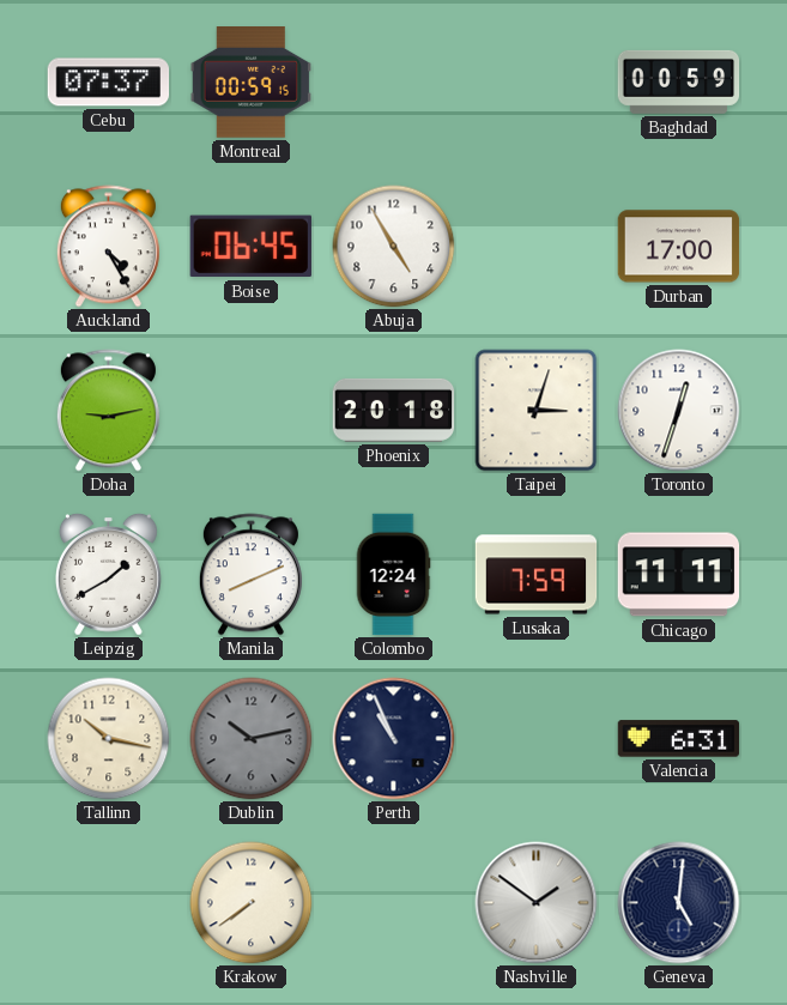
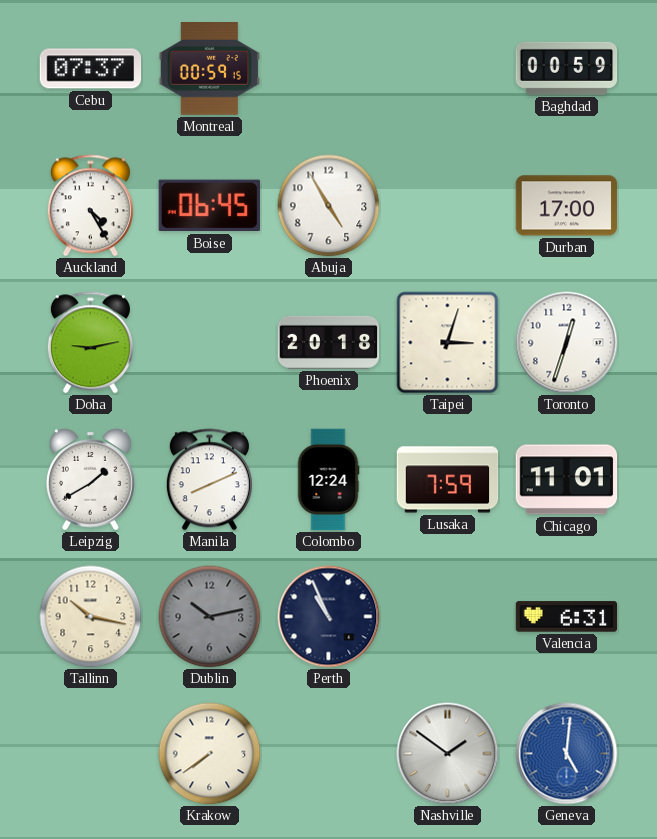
Chicago: 11:11 -> 11:01
Geneva dial: navy -> blue
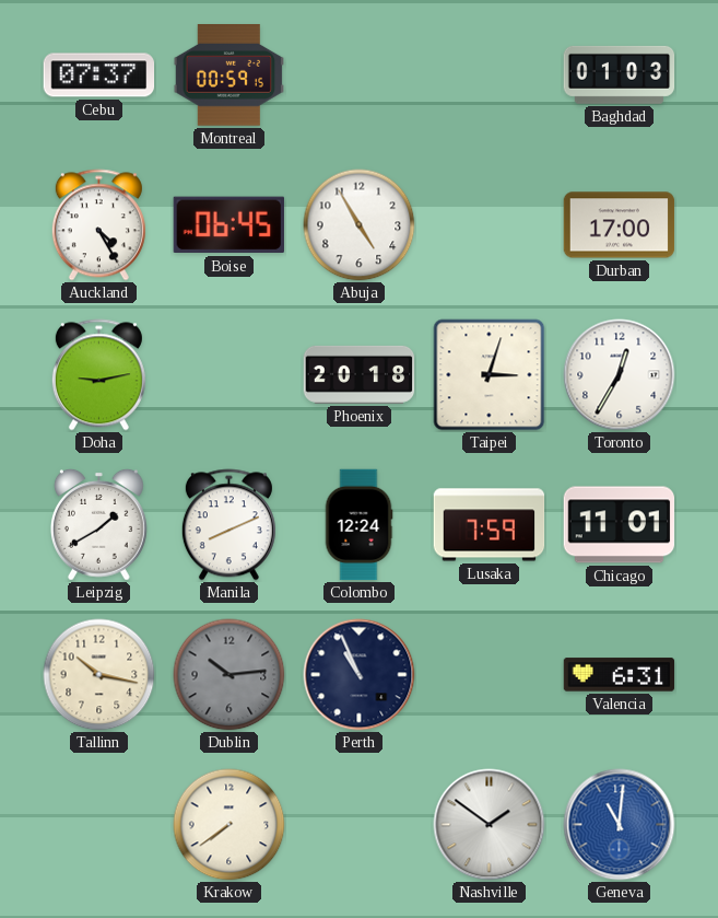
Baghdad: 00:59 -> 01:03
Toronto: 12:33 -> 12:35
Dublin: 10:13 -> 10:14
Geneva: 5:01 -> 11:01
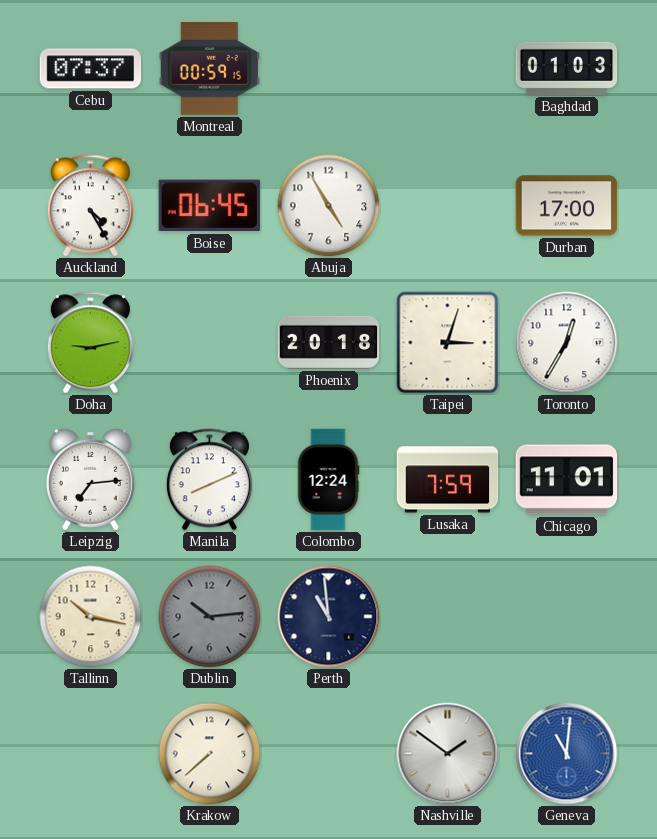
Leipzig: 1:40 -> 7:14
Perth: 10:56 -> 10:59
Valencia: 6:31 -> none
Krakow: 7:39 -> 7:38
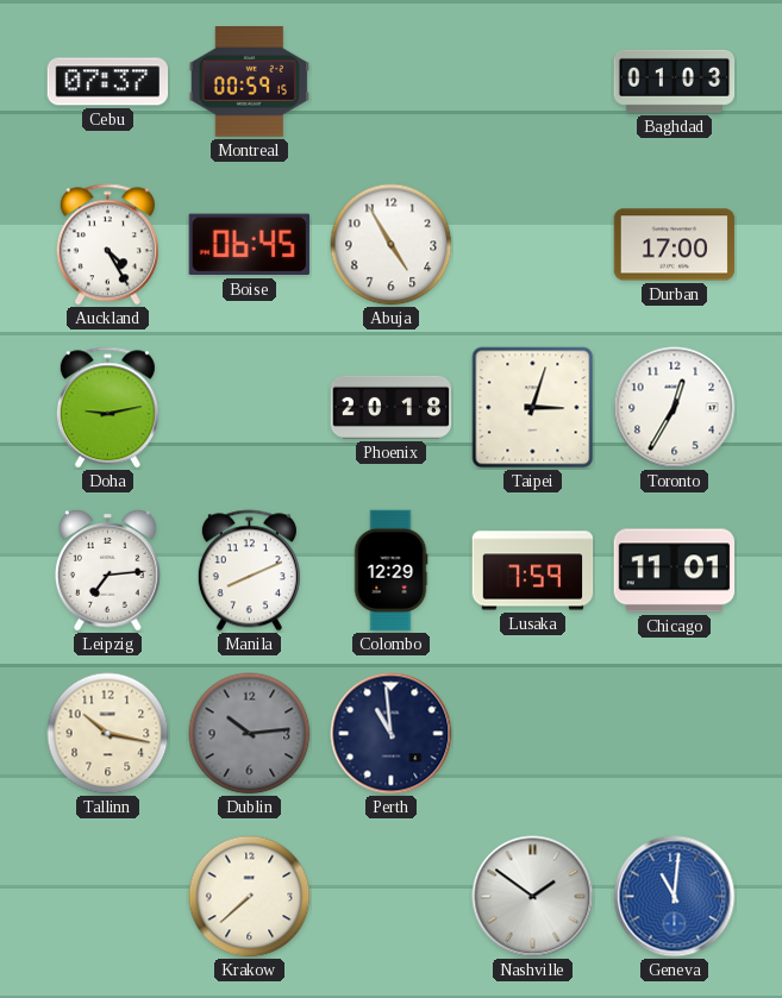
Colombo: 12:24 -> 12:29
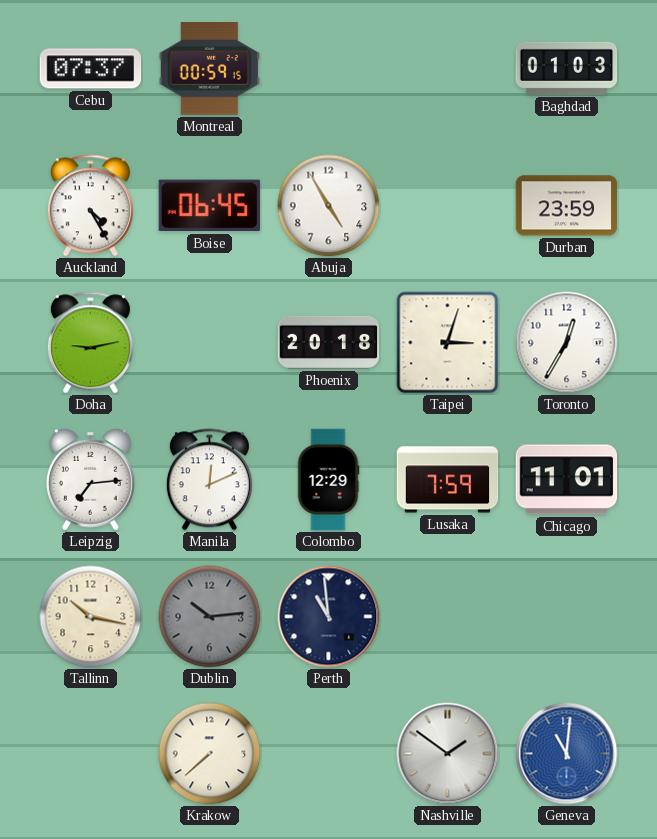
Durban: 17:00 -> 23:59
Manila: 8:11 -> 12:11
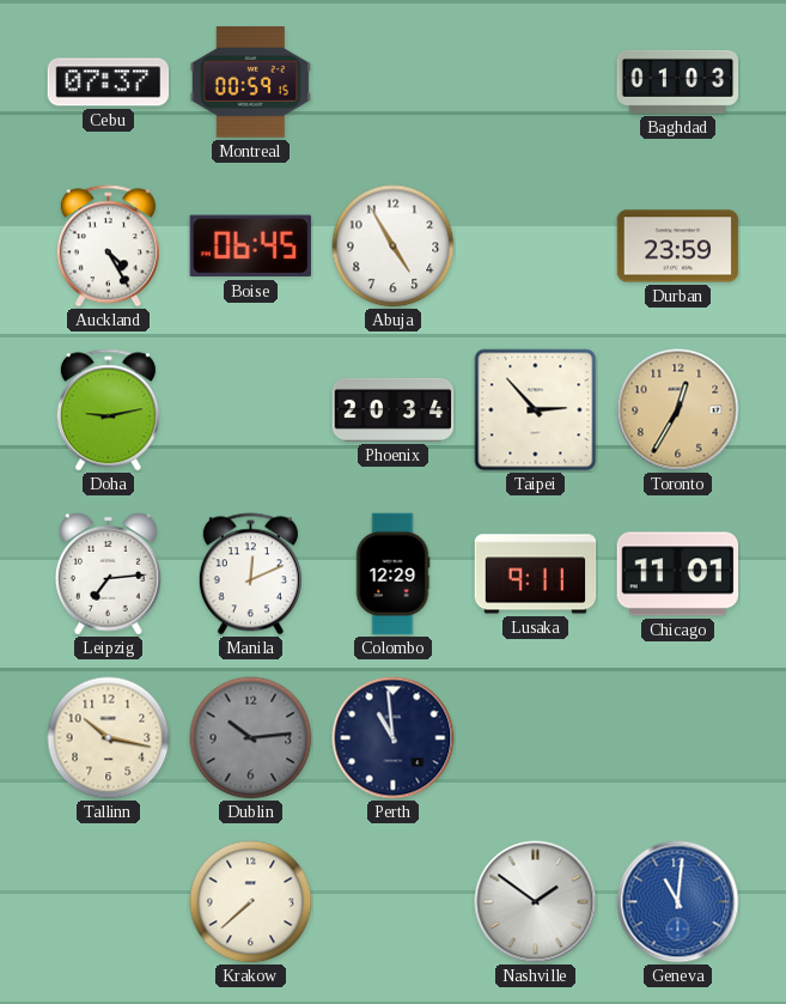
Phoenix: 20:18 -> 20:34
Taipei: 3:03 -> 2:53
Toronto dial: white -> champagne
Lusaka: 7:59 -> 9:11
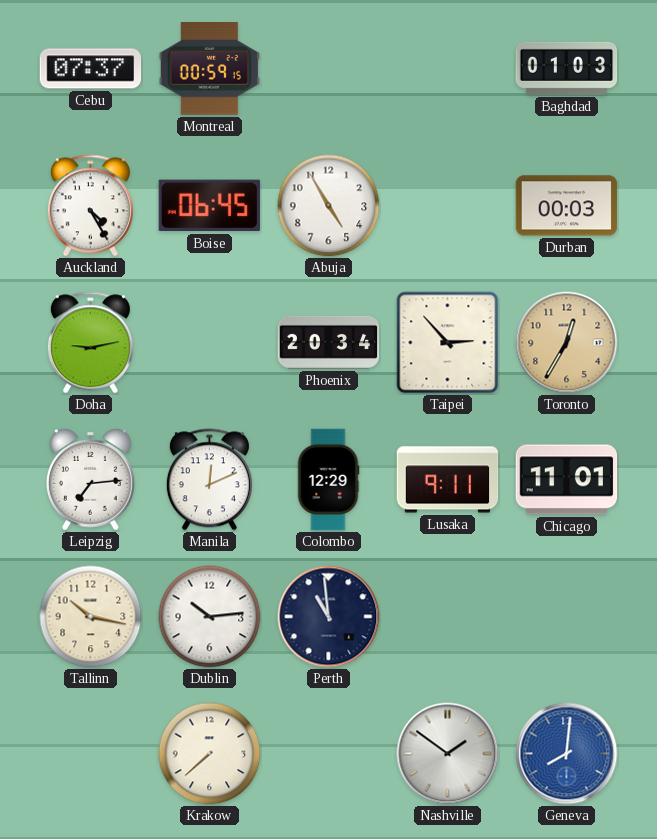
Durban: 23:59 -> 00:03
Dublin dial: grey -> white
Geneva: 11:01 -> 8:01
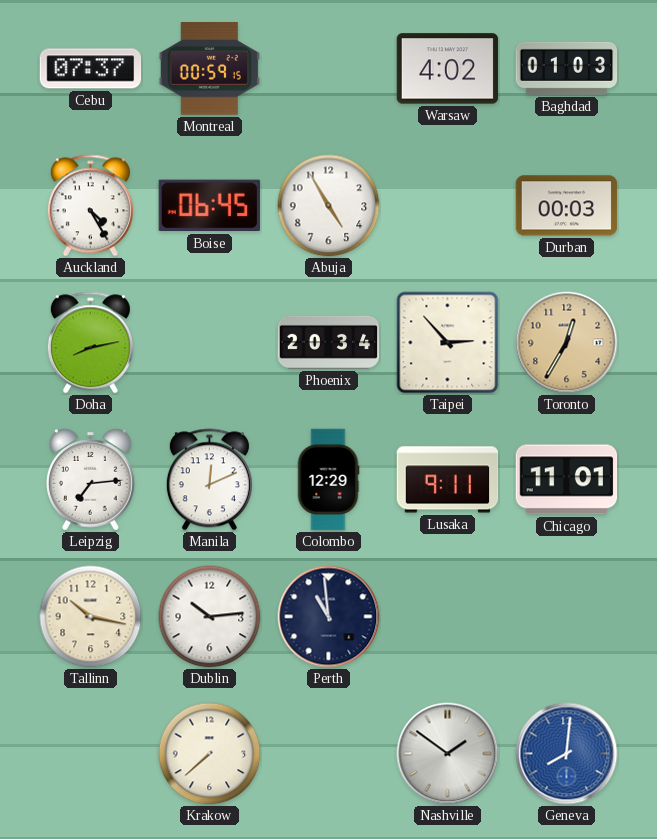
Warsaw: none -> 4:02
Doha: 9:13 -> 8:13
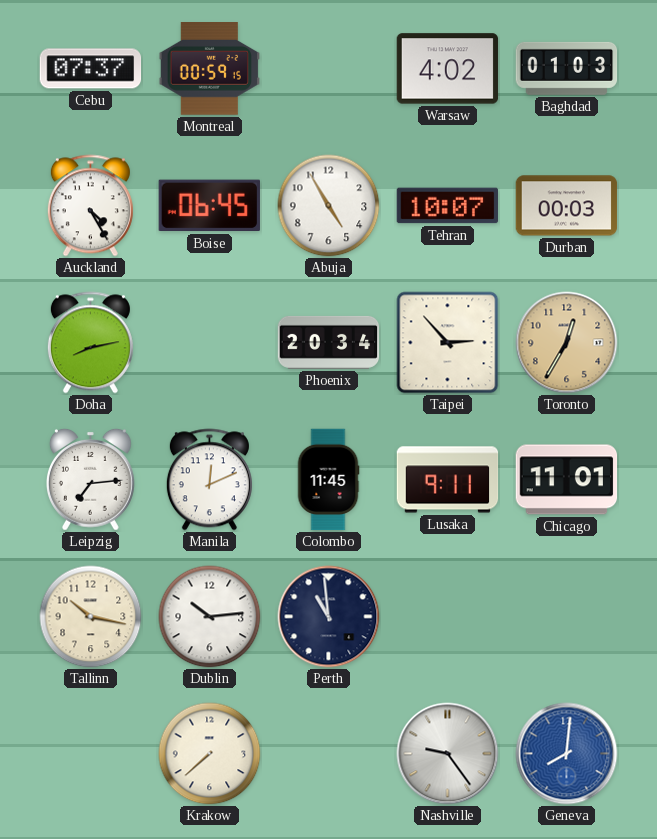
Tehran: none -> 10:07
Colombo: 12:29 -> 11:45
Nashville: 1:51 -> 9:24
